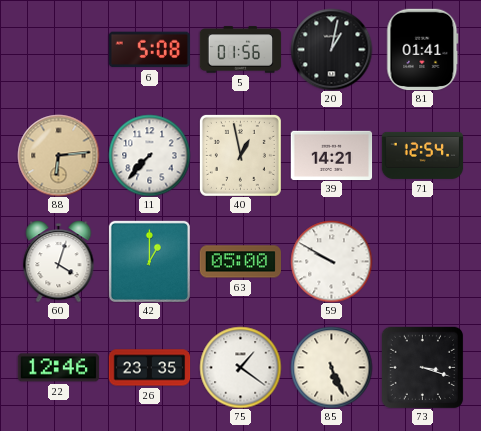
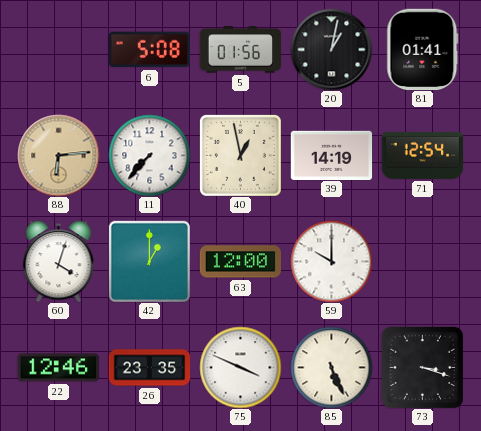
39: 14:21 -> 14:19
63: 05:00 -> 12:00
59: 9:50 -> 10:00
75: 1:21 -> 3:49
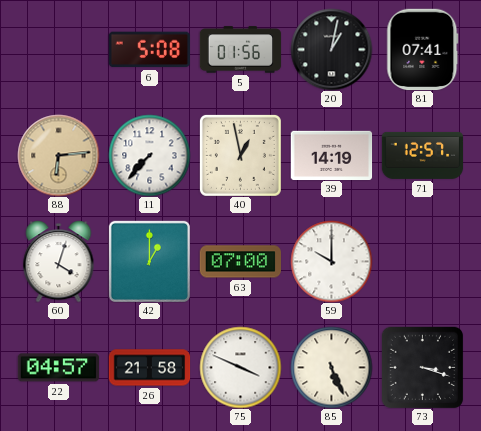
81: 01:41 -> 07:41
71: 12:54 -> 12:57
63: 12:00 -> 07:00
22: 12:46 -> 04:57
26: 23:35 -> 21:58
